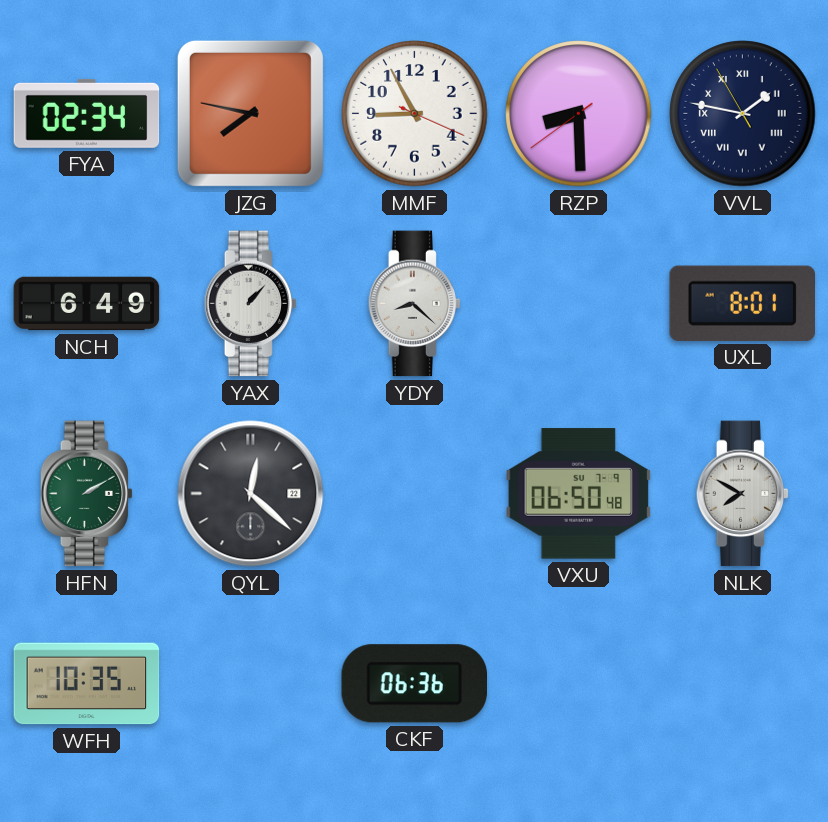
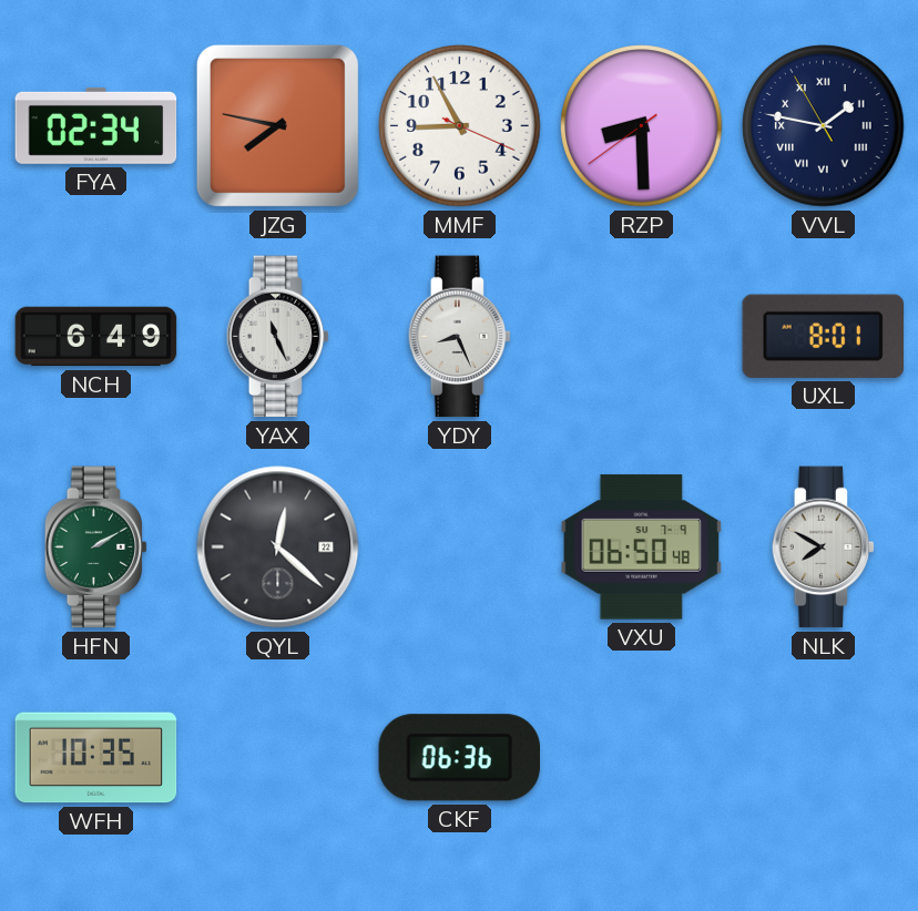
YAX: 1:07 -> 11:26
YDY: 8:22 -> 8:26
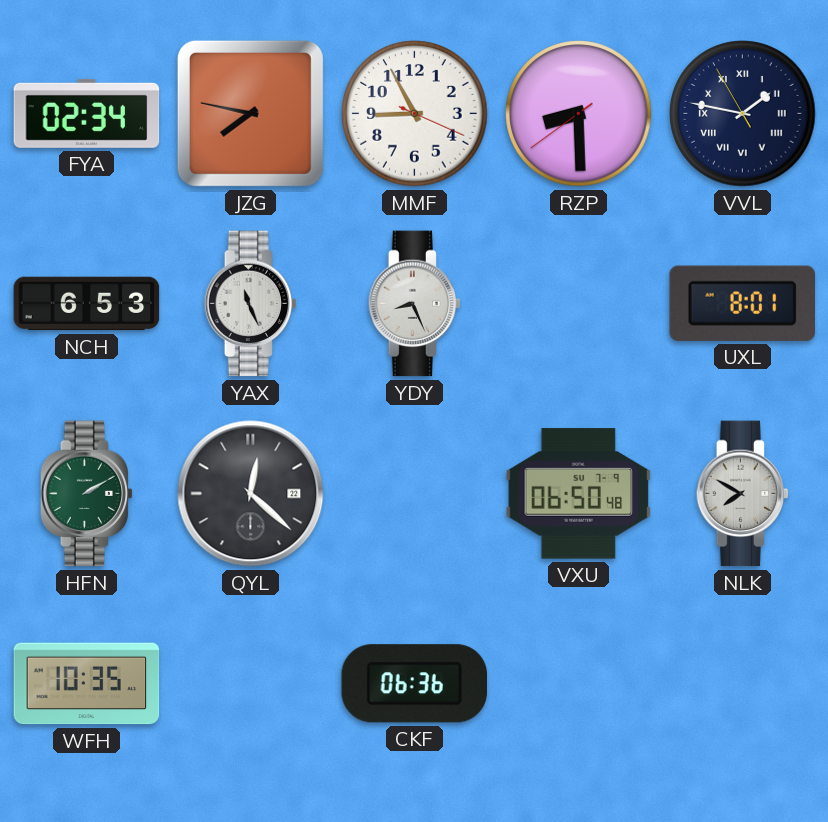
NCH: 6:49 -> 6:53
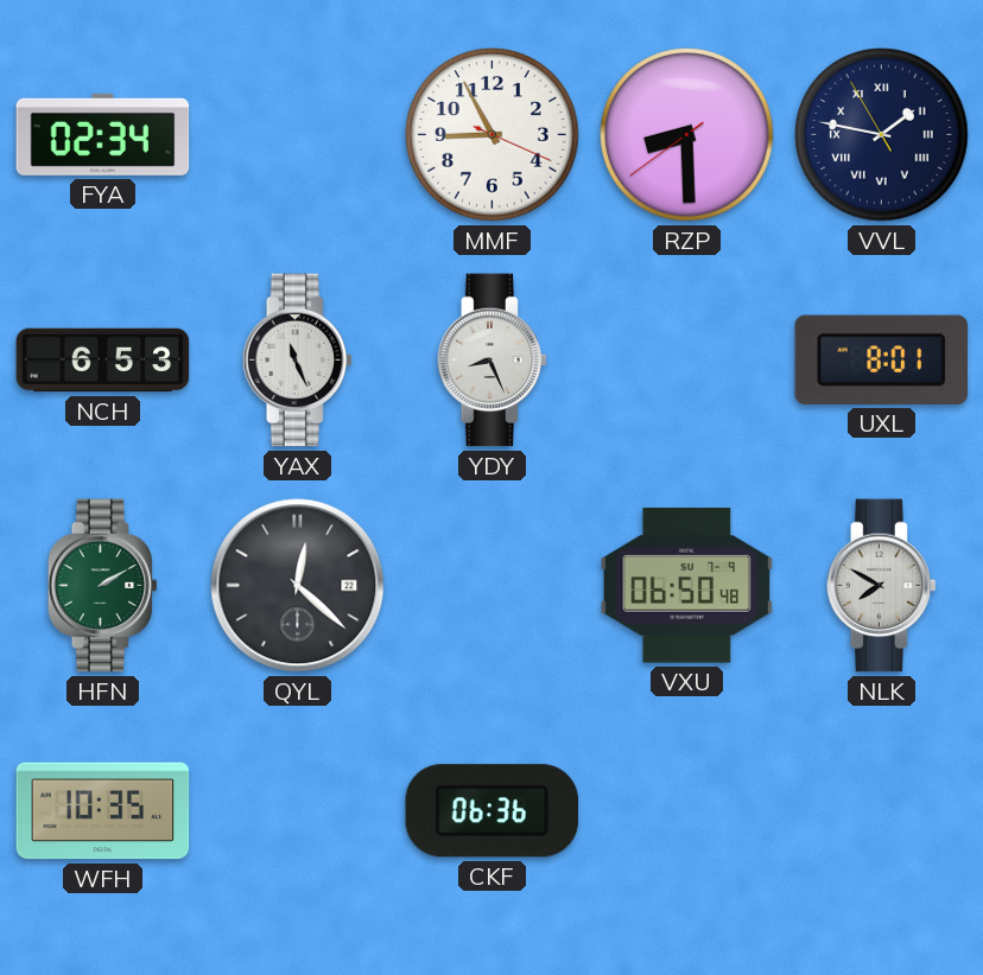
JZG: 7:47 -> none
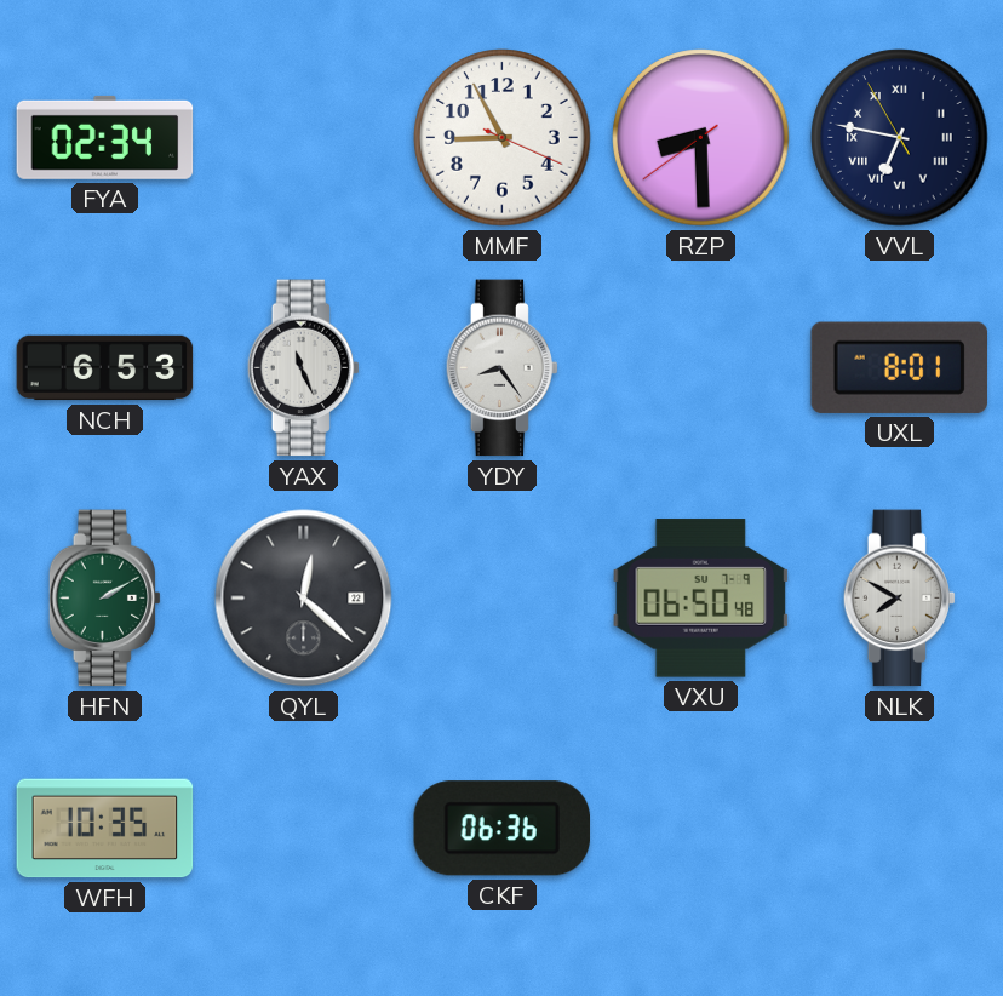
VVL: 1:46 -> 6:46
YDY: 8:26 -> 8:24
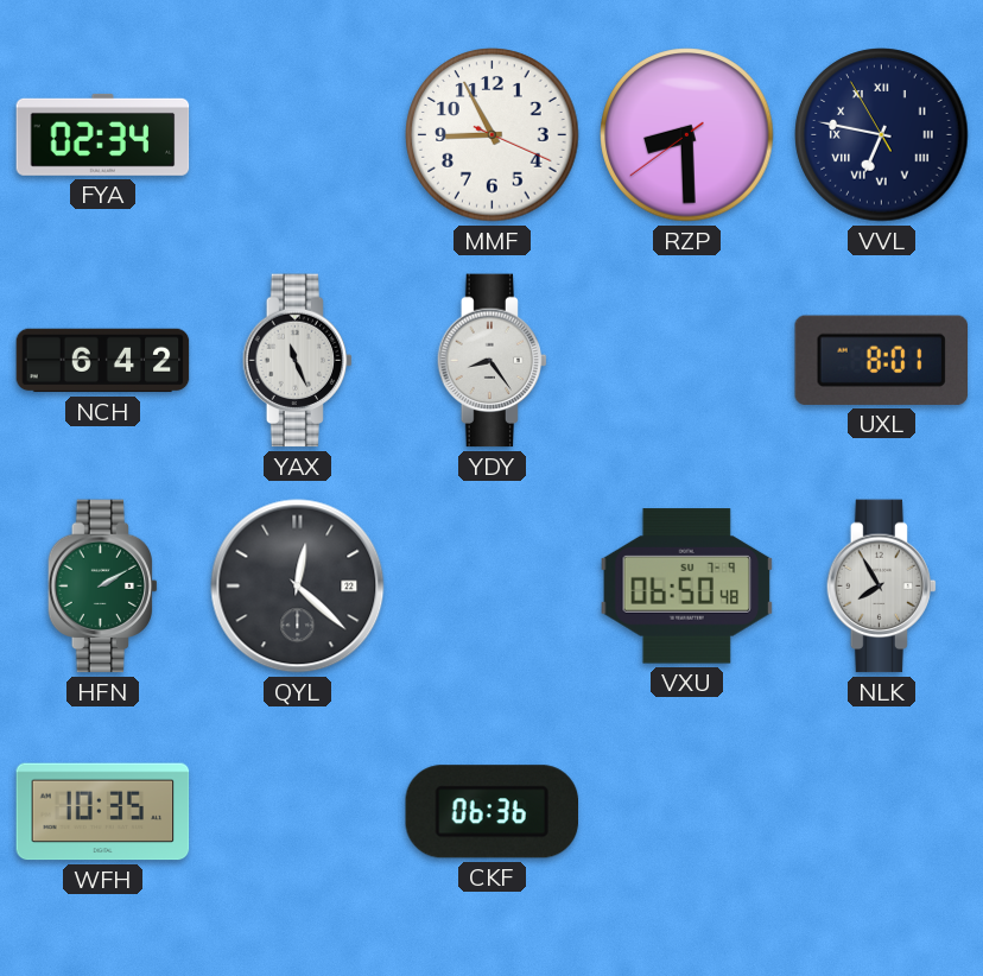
NCH: 6:53 -> 6:42
NLK: 7:50 -> 7:55
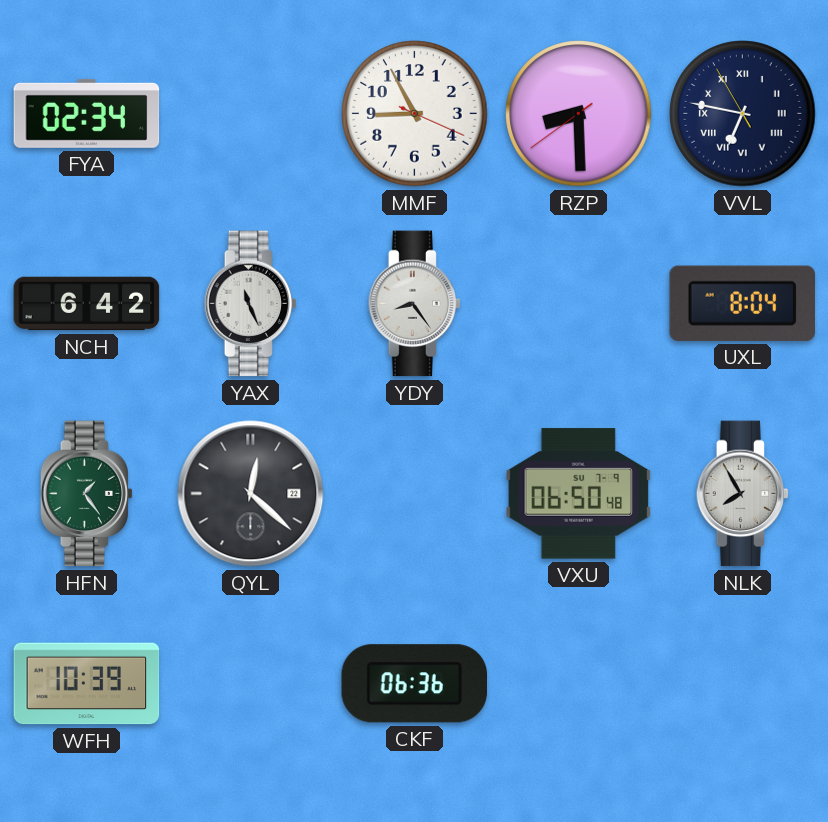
UXL: 8:01 -> 8:04
HFN: 2:10 -> 1:24
WFH: 10:35 -> 10:39
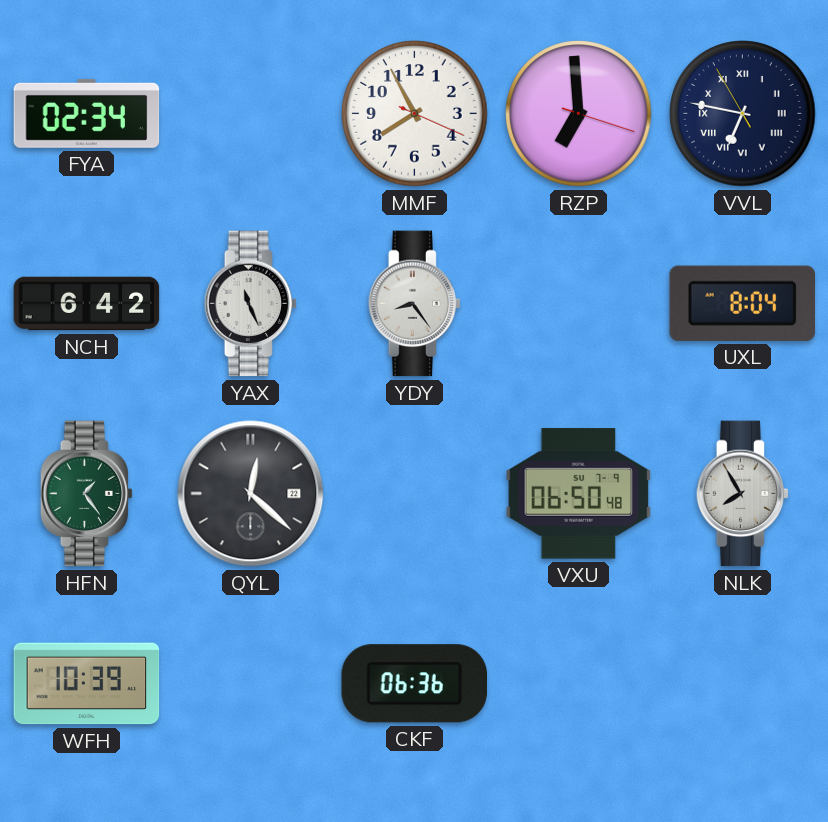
MMF: 8:55 -> 7:55
RZP: 8:29 -> 6:59
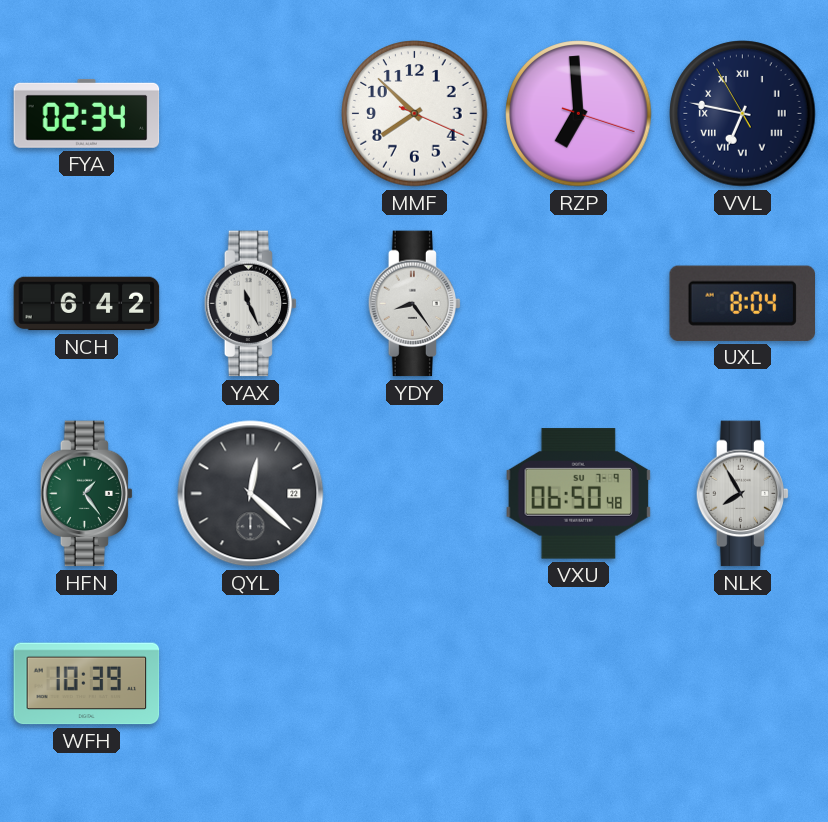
MMF: 7:55 -> 7:52
CKF: 06:36 -> none
